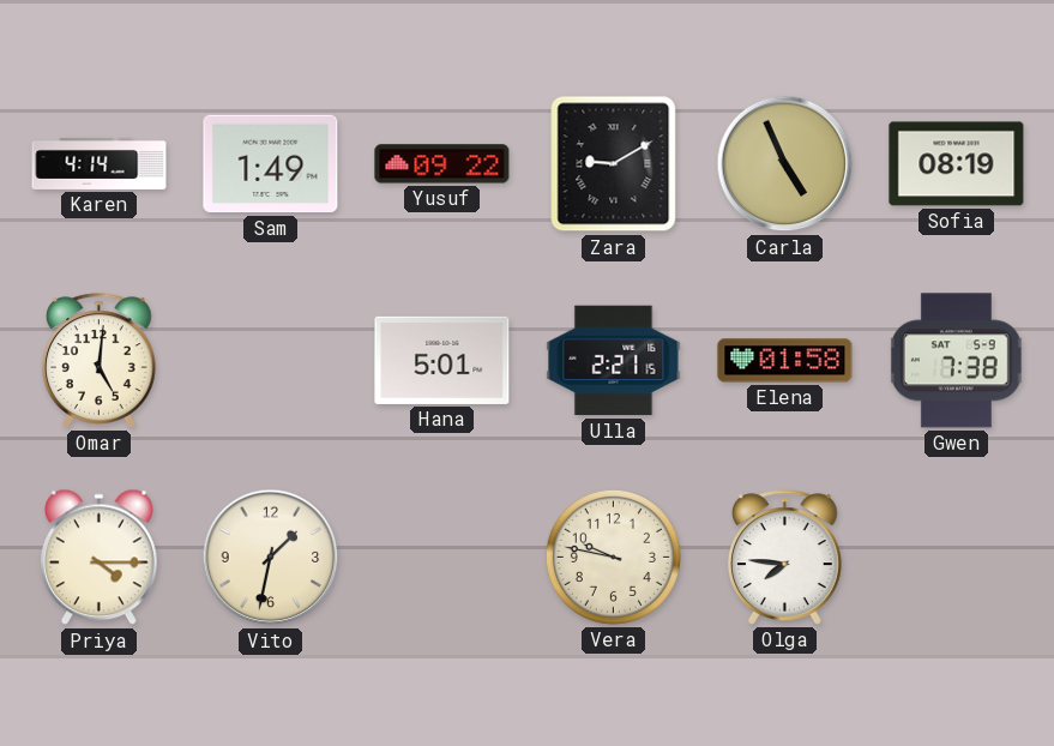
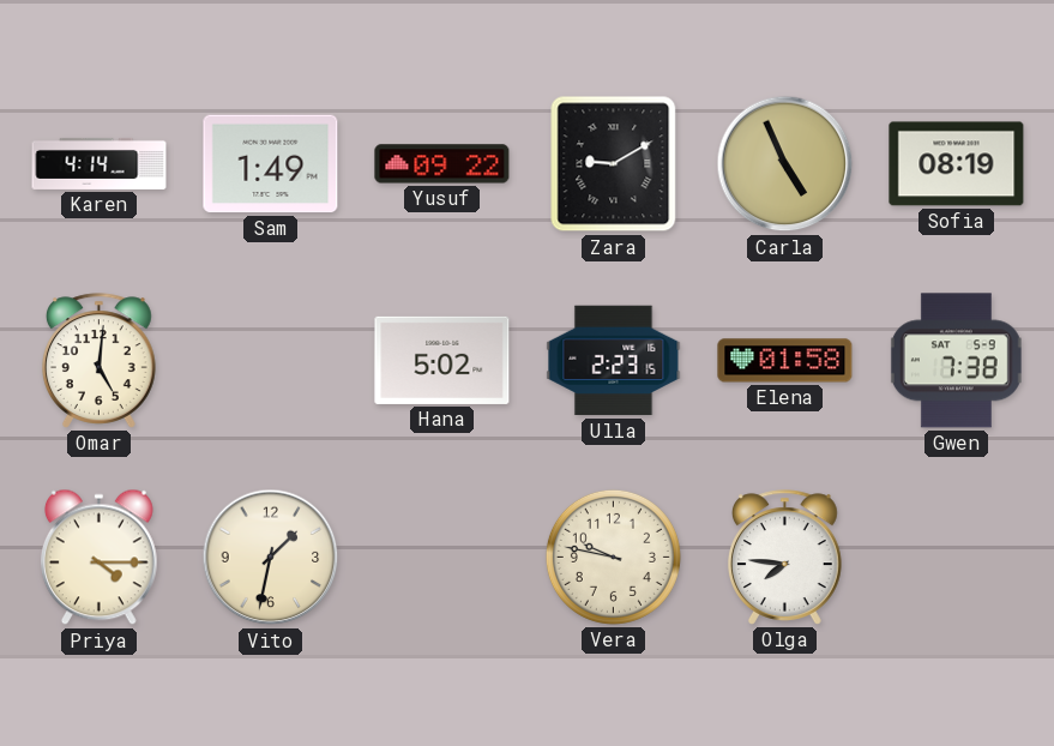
Hana: 5:01 -> 5:02
Ulla: 2:21 -> 2:23
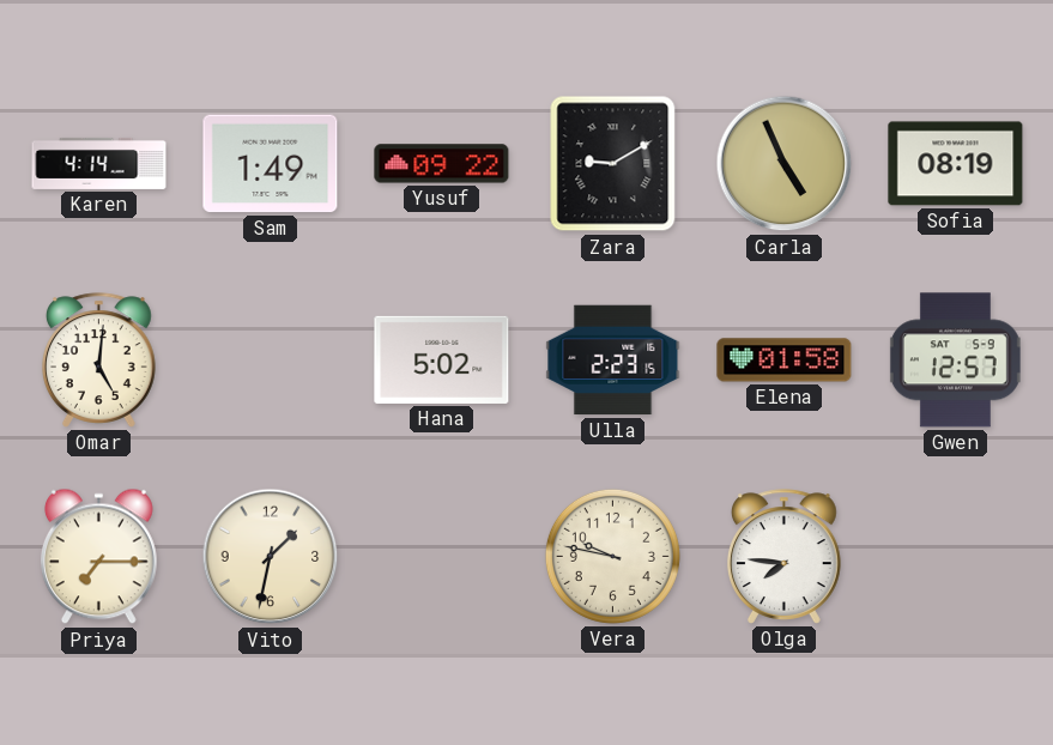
Gwen: 7:38 -> 12:57
Priya: 4:15 -> 7:15
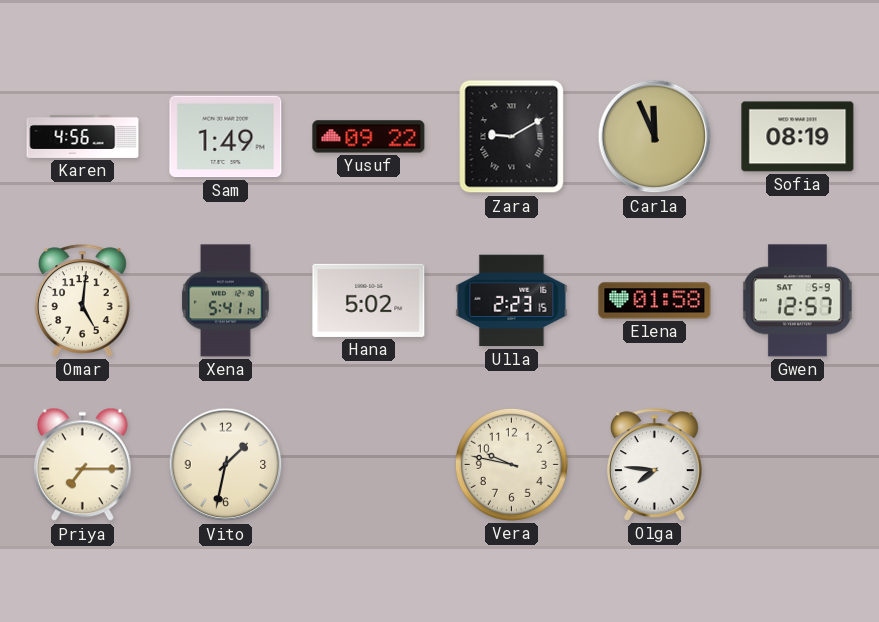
Karen: 4:14 -> 4:56
Carla: 4:56 -> 11:56
Xena: none -> 5:41
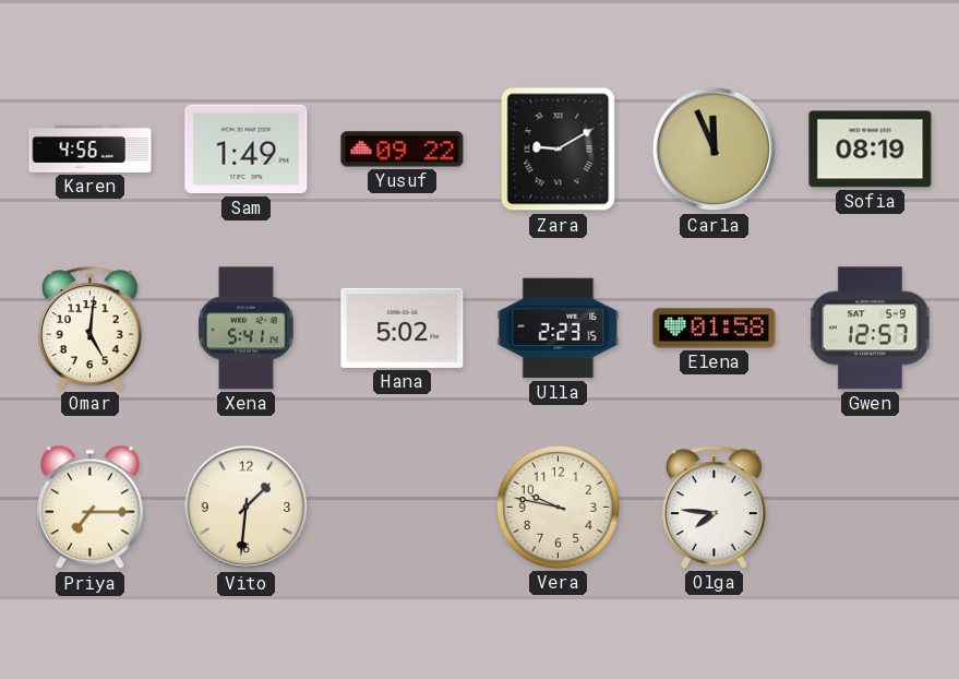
Vito: 1:32 -> 1:31
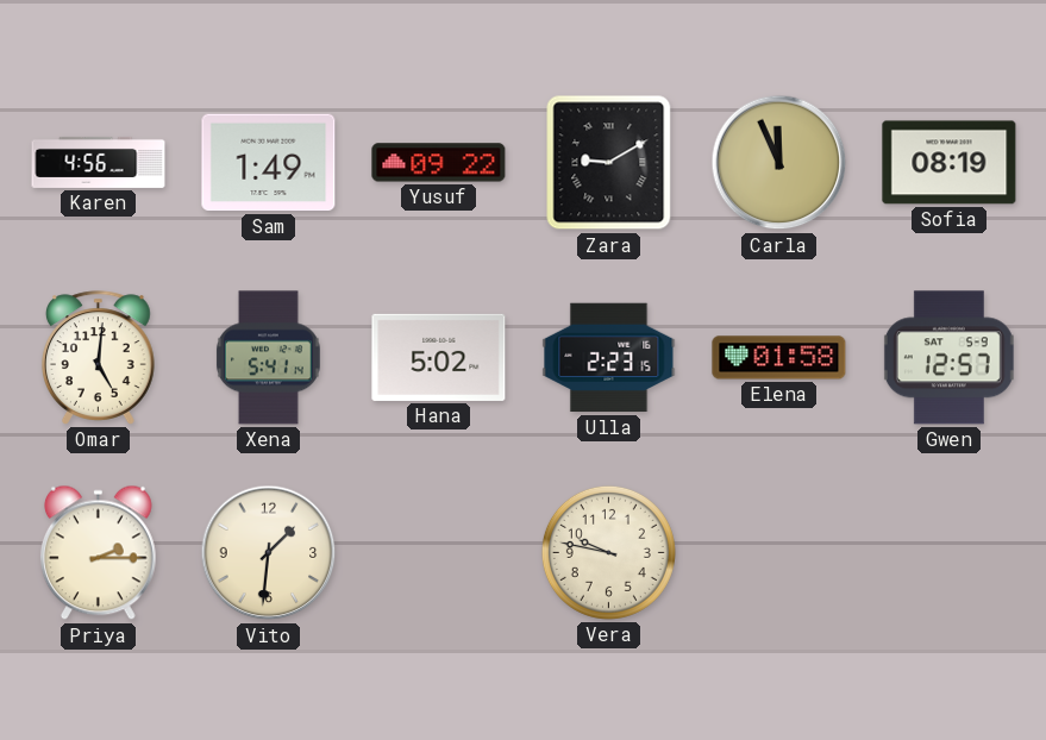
Priya: 7:15 -> 2:15
Olga: 7:46 -> none
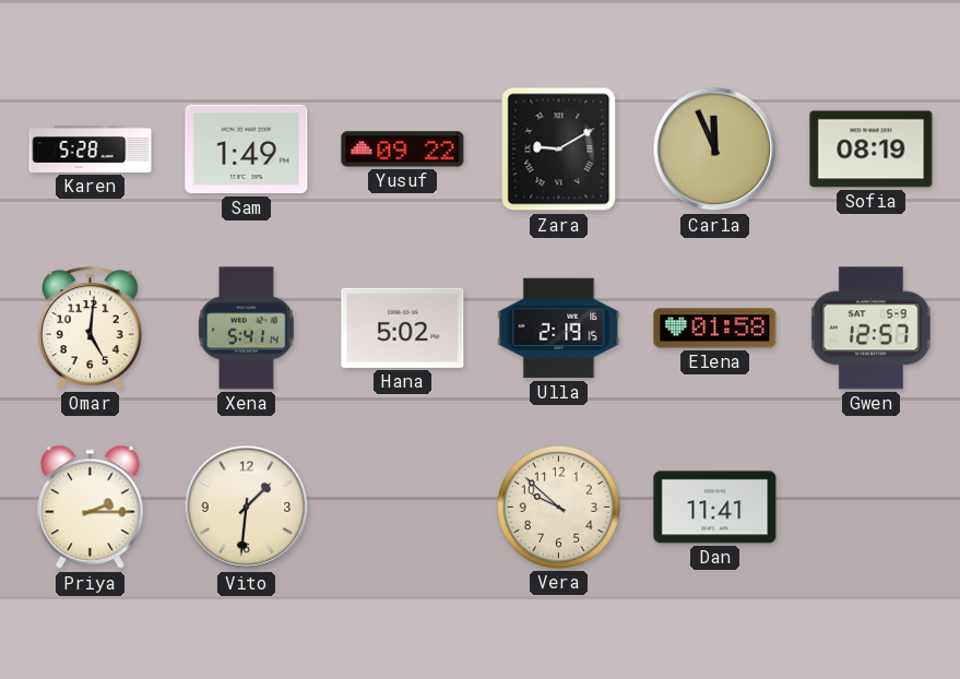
Karen: 4:56 -> 5:28
Ulla: 2:23 -> 2:19
Vera: 9:47 -> 9:52
Dan: none -> 11:41
